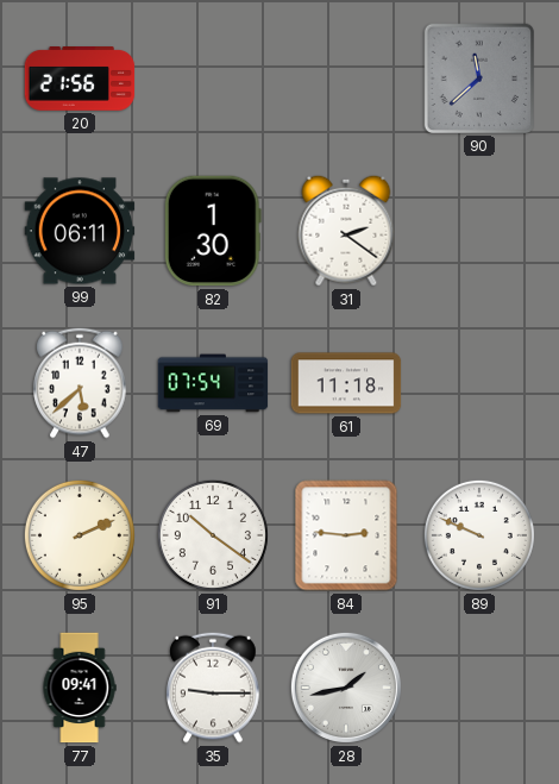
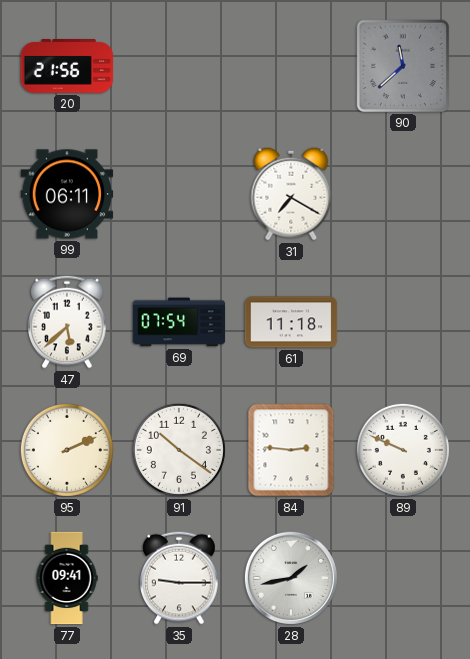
82: 1:30 -> none
31: 2:21 -> 7:20
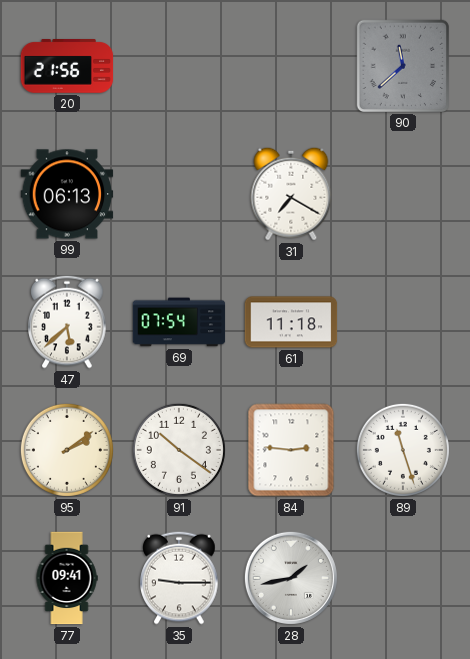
99: 06:11 -> 06:13
95: 2:11 -> 2:09
89: 9:49 -> 11:27
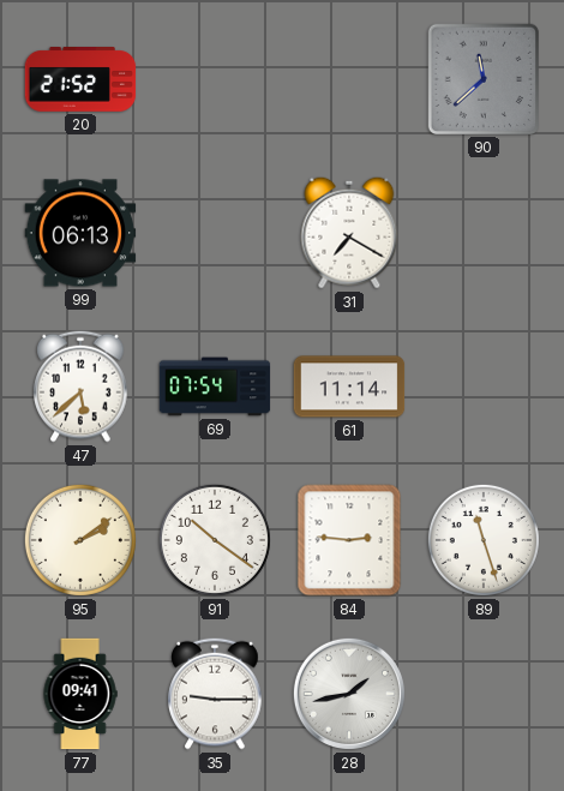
20: 21:56 -> 21:52
61: 11:18 -> 11:14
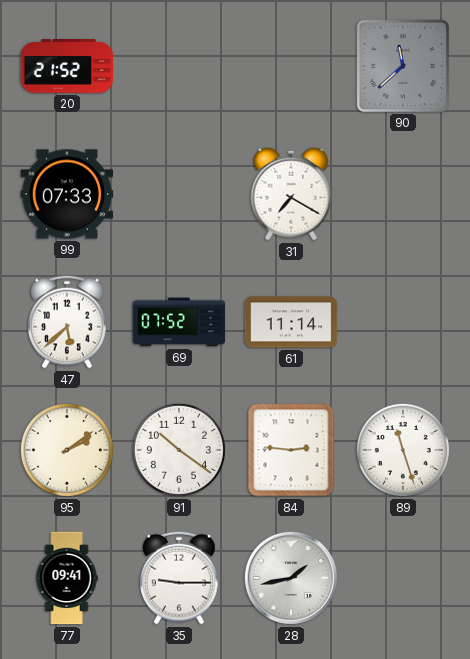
99: 06:13 -> 07:33
69: 07:54 -> 07:52
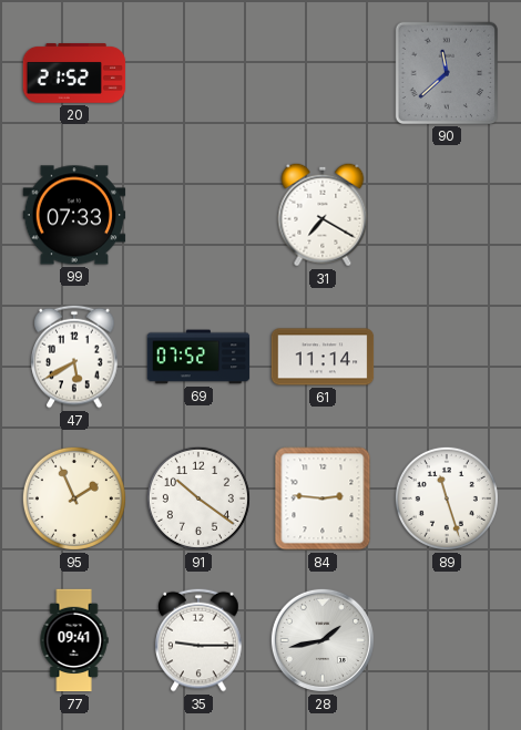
47: 5:38 -> 5:40
95: 2:09 -> 1:56
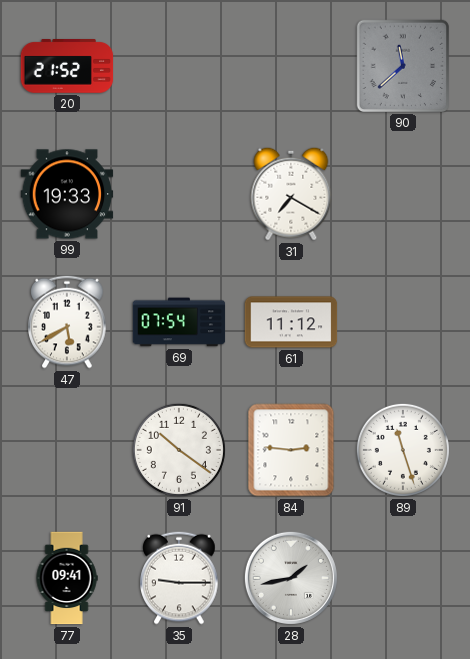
99: 07:33 -> 19:33
69: 07:52 -> 07:54
61: 11:14 -> 11:12
95: 1:56 -> none
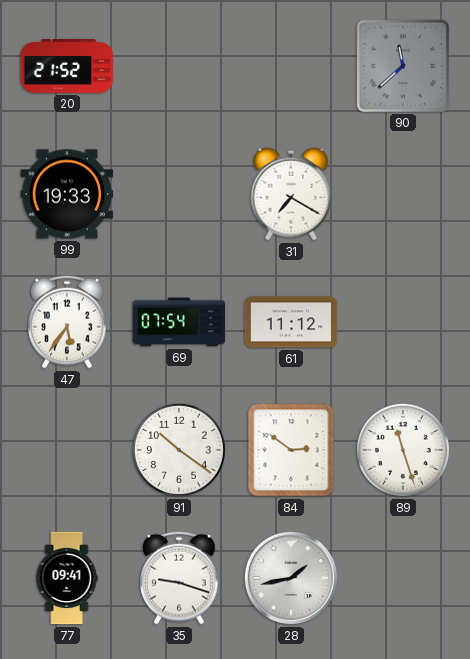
47: 5:40 -> 5:36
84: 2:46 -> 2:51
35: 9:15 -> 9:18
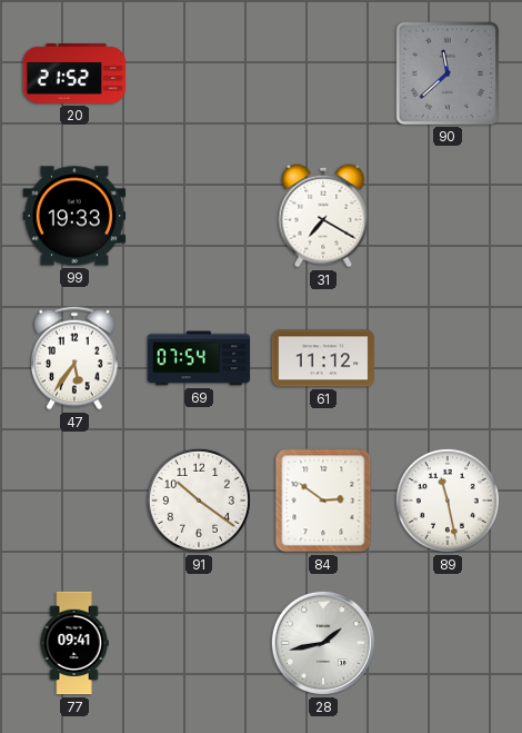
89: 11:27 -> 11:28
35: 9:18 -> none
